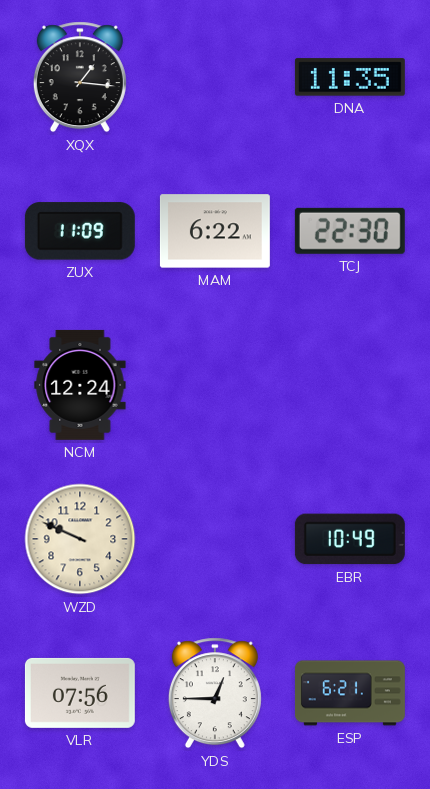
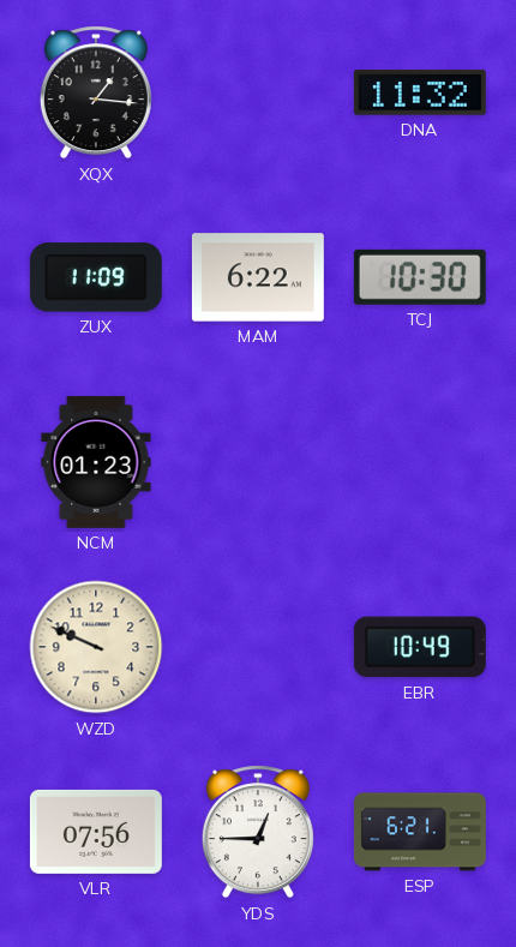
DNA: 11:35 -> 11:32
TCJ: 22:30 -> 10:30
NCM: 12:24 -> 01:23
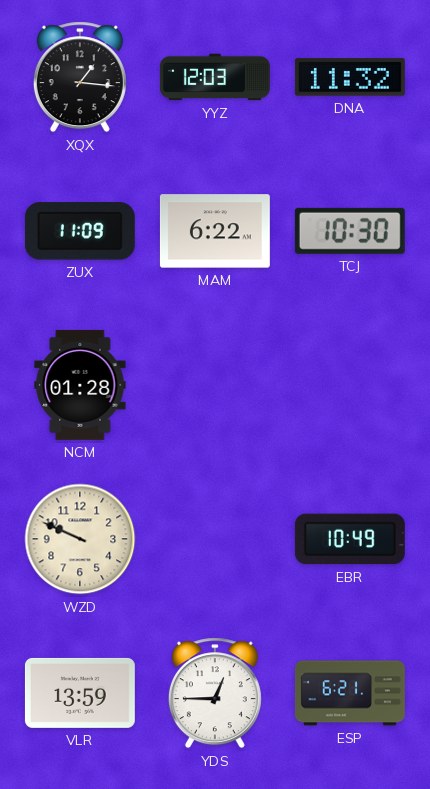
YYZ: none -> 12:03
NCM: 01:23 -> 01:28
VLR: 07:56 -> 13:59
